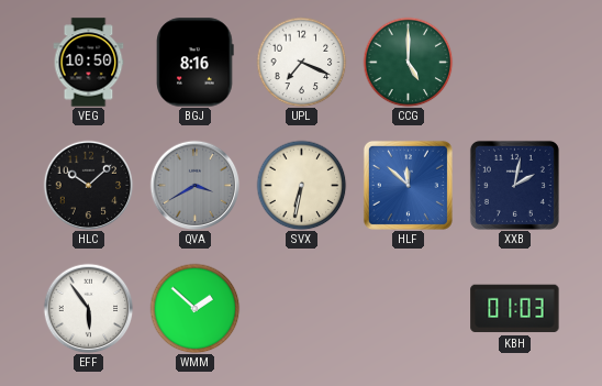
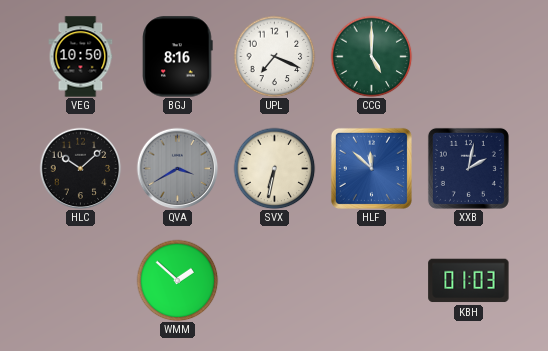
EFF: 5:54 -> none
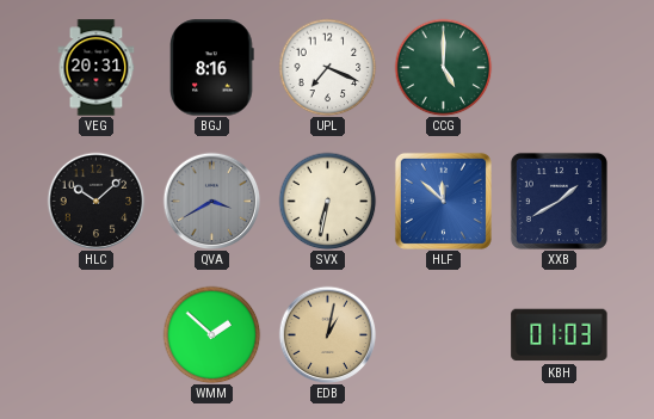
VEG: 10:50 -> 20:31
XXB: 2:02 -> 1:40
EDB: none -> 1:02
